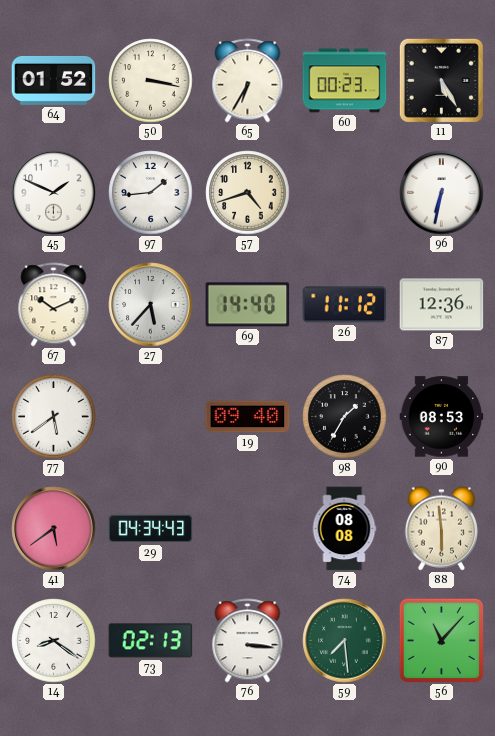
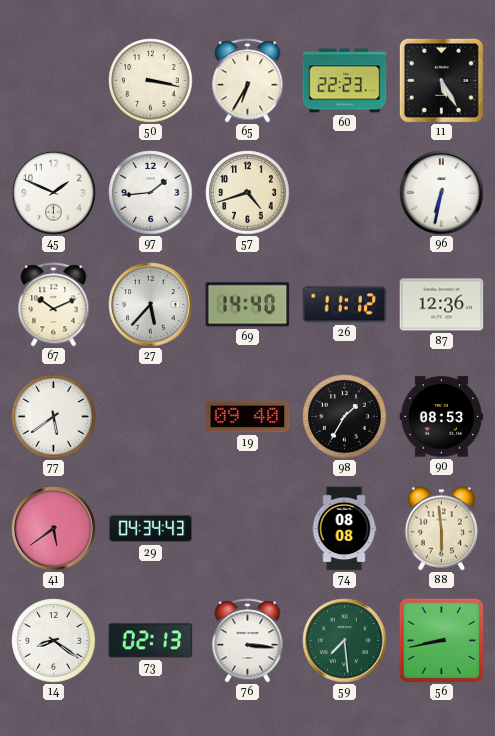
64: 01:52 -> none
60: 00:23 -> 22:23
56: 11:07 -> 8:43
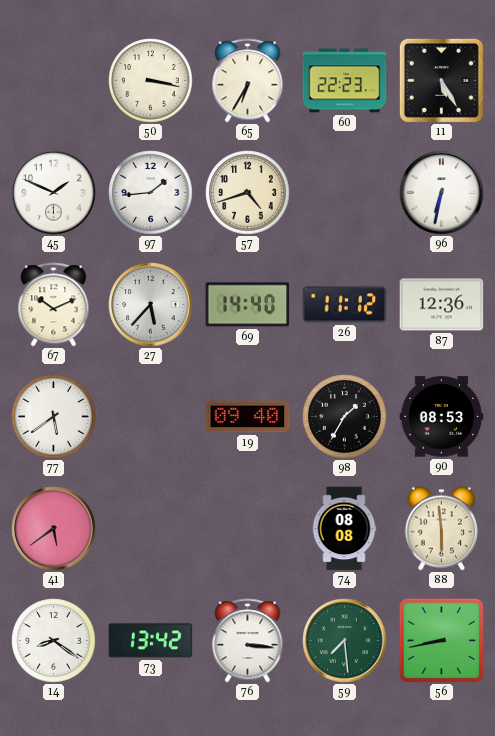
29: 04:34 -> none
73: 02:13 -> 13:42
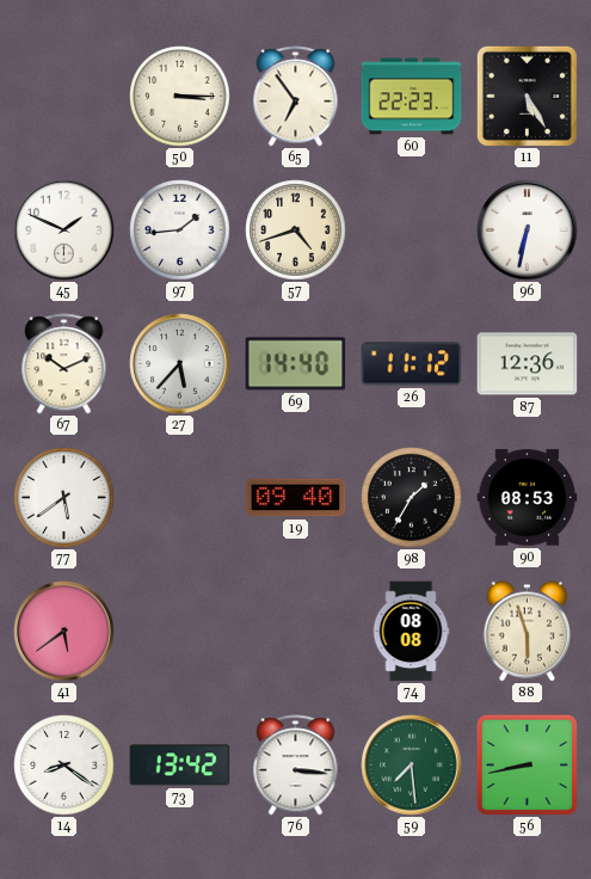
50: 3:17 -> 3:15
65: 6:35 -> 6:54
88: 5:59 -> 5:57
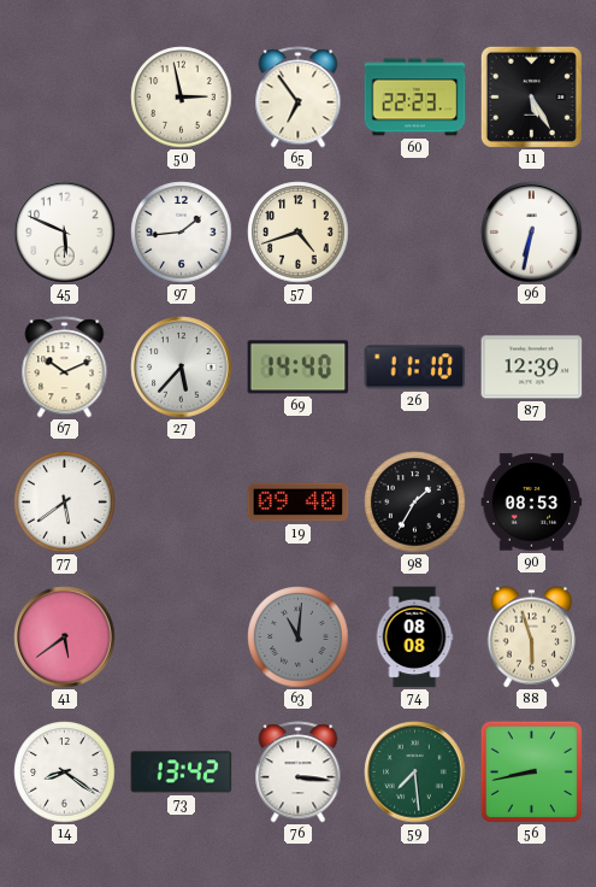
50: 3:15 -> 2:58
45: 1:49 -> 5:49
26: 11:12 -> 11:10
87: 12:36 -> 12:39
63: none -> 11:01
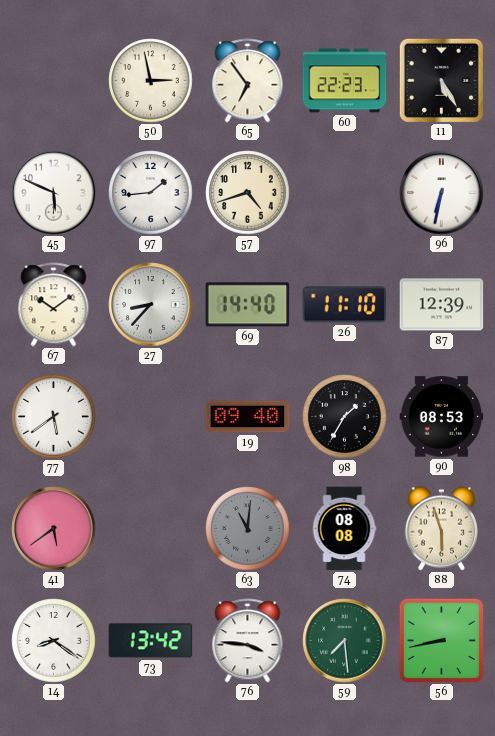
67: 10:11 -> 10:09
27: 5:37 -> 8:37
76: 3:16 -> 3:46
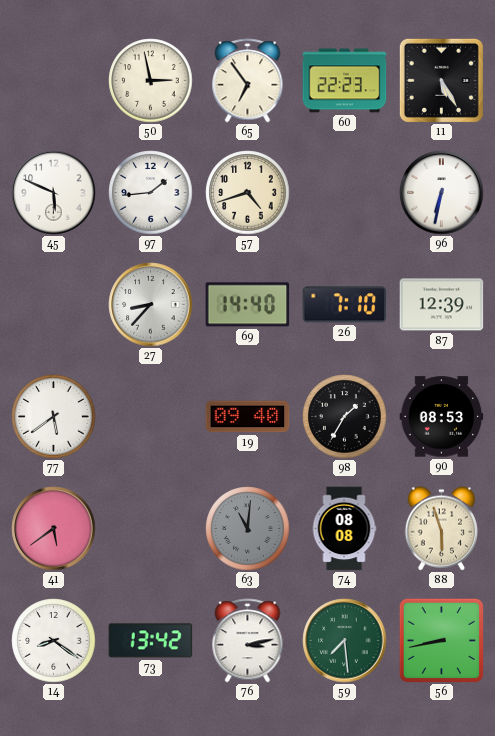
67: 10:09 -> none
26: 11:10 -> 7:10
76: 3:46 -> 3:13
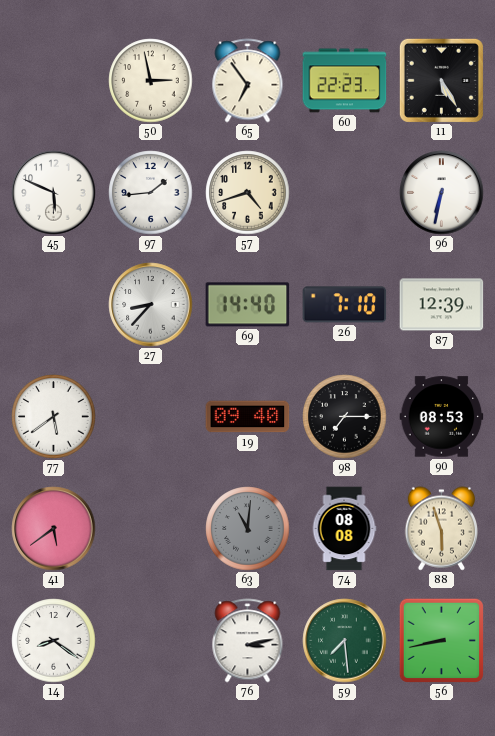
98: 1:35 -> 7:15
73: 13:42 -> none
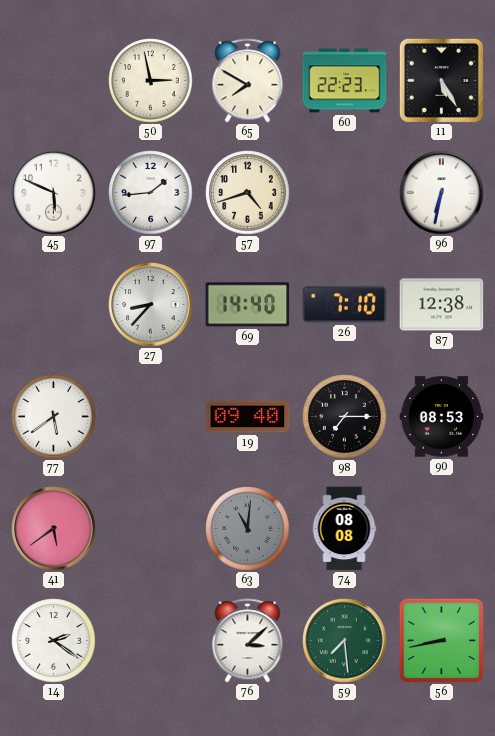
65: 6:54 -> 7:50
87: 12:39 -> 12:38
88: 5:57 -> none
14: 8:21 -> 2:21
76: 3:13 -> 3:08
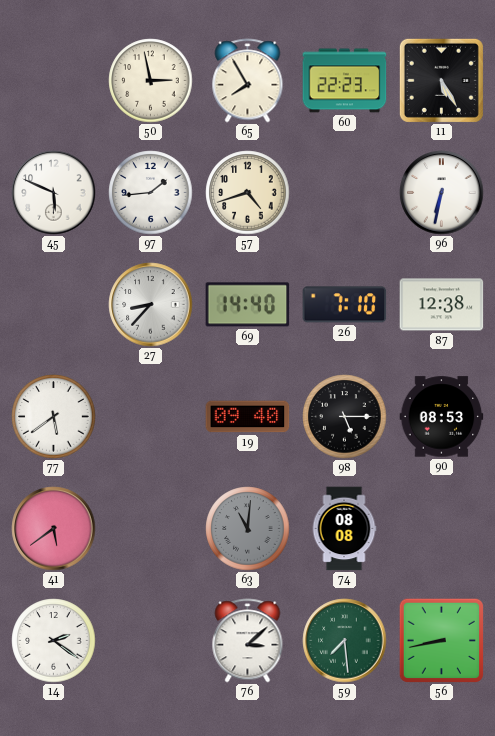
65: 7:50 -> 7:55
98: 7:15 -> 5:15
